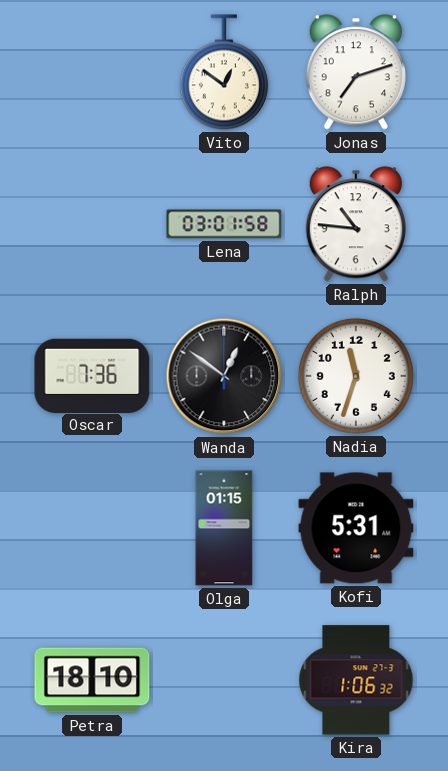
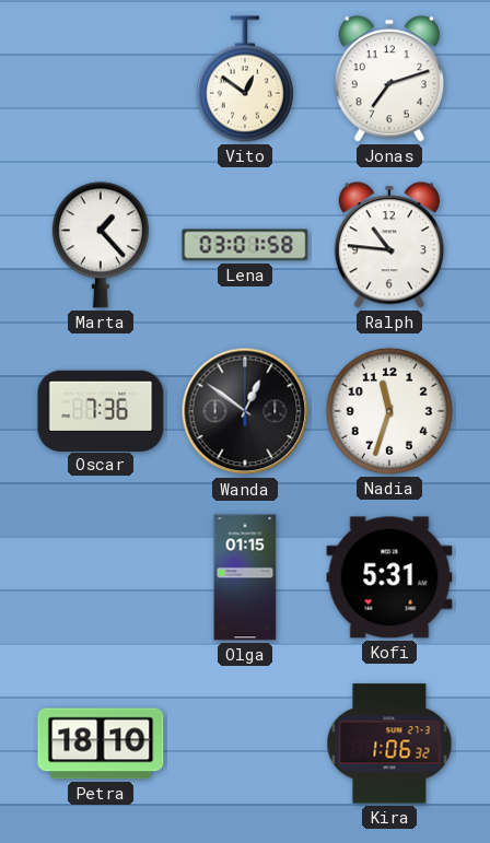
Marta: none -> 1:23
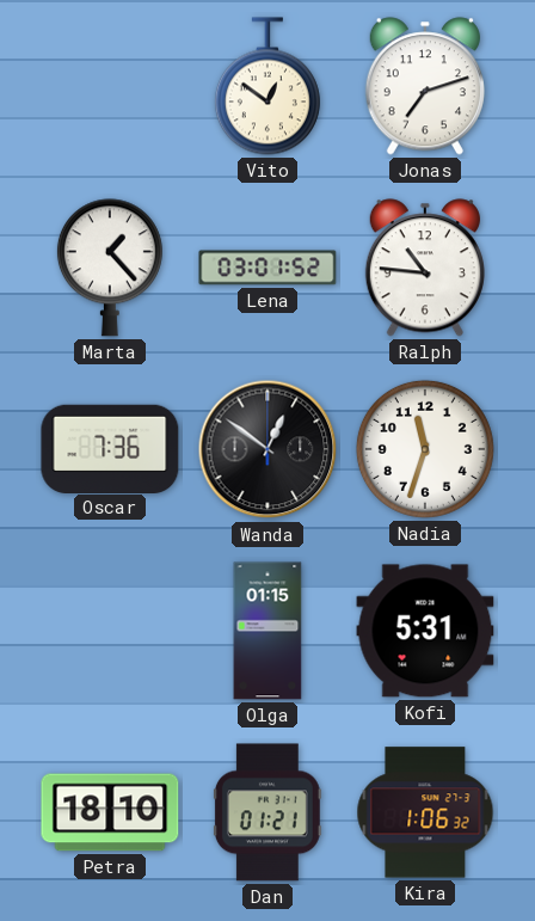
Lena: 03:01:58 -> 03:01:52
Dan: none -> 01:21
